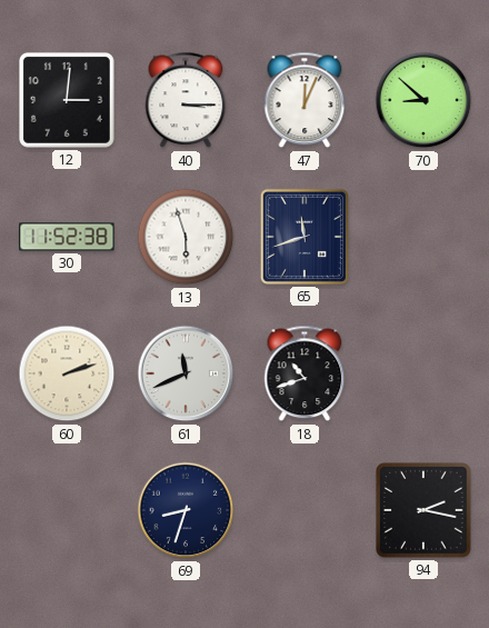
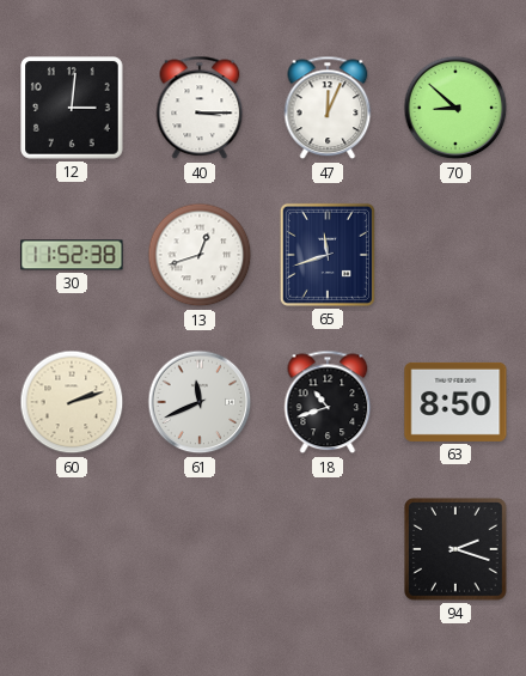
13: 5:57 -> 12:42
63: none -> 8:50
69: 8:33 -> none
94: 2:17 -> 2:18
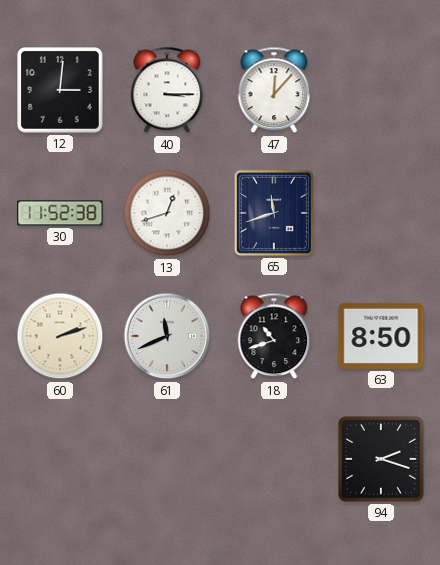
47: 12:04 -> 12:07
70: 8:52 -> none
